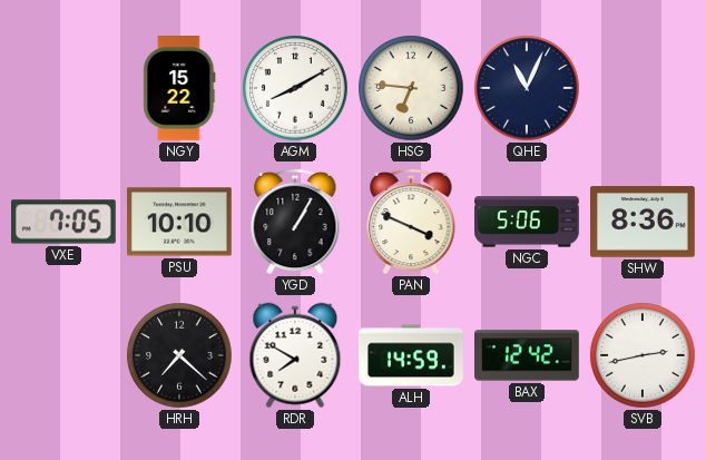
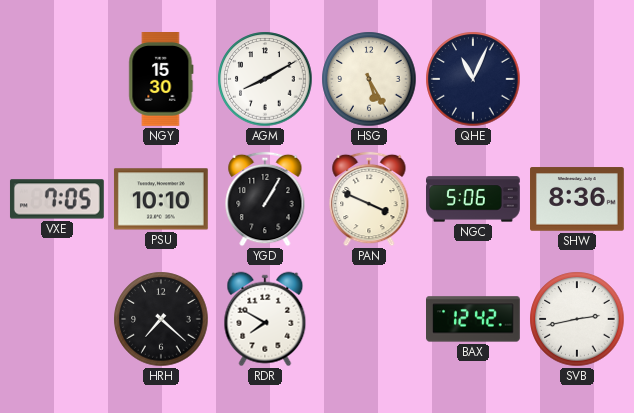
NGY: 15:22 -> 15:30
HSG: 6:46 -> 5:25
ALH: 14:59 -> none
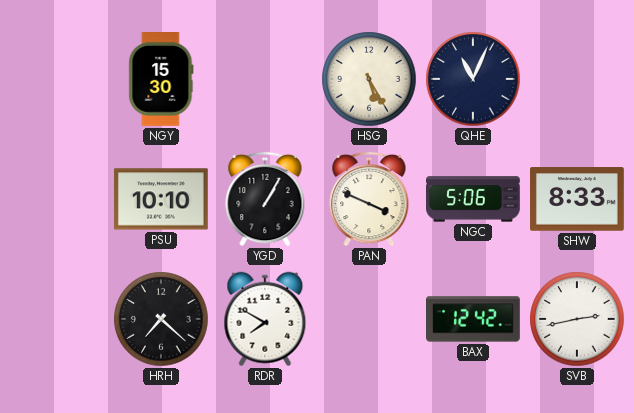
AGM: 8:10 -> none
VXE: 7:05 -> none
SHW: 8:36 -> 8:33
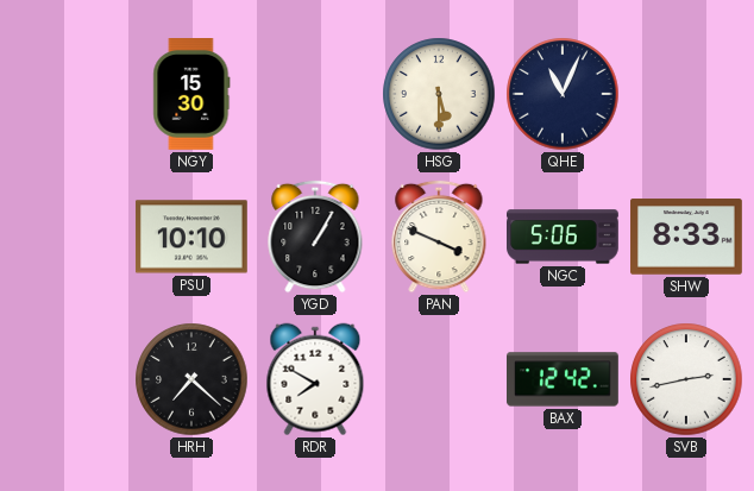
HSG: 5:25 -> 5:30
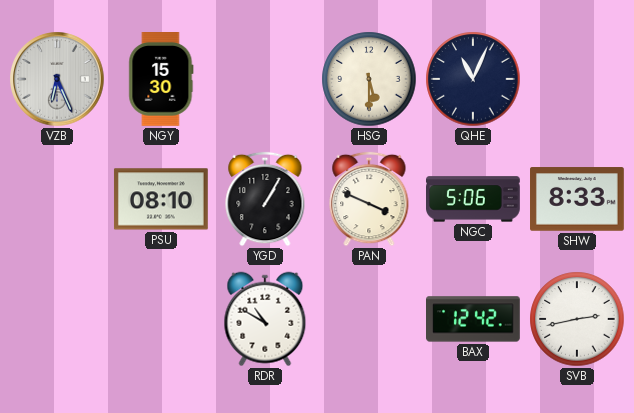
VZB: none -> 6:26
PSU: 10:10 -> 08:10
HRH: 7:22 -> none
RDR: 7:50 -> 10:50
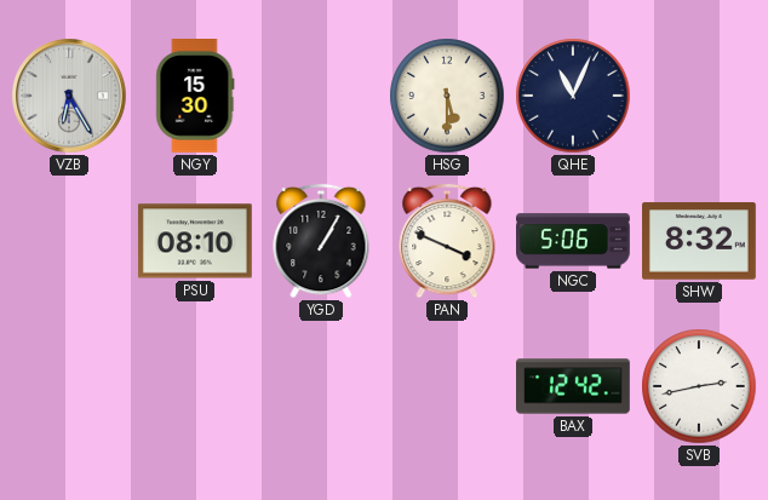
VZB: 6:26 -> 6:25
SHW: 8:33 -> 8:32
RDR: 10:50 -> none
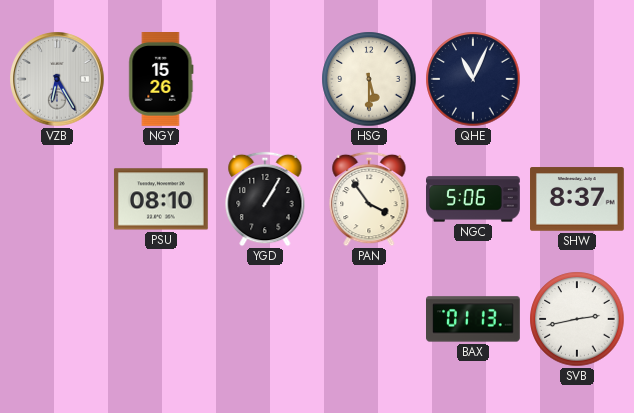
NGY: 15:30 -> 15:26
PAN: 3:49 -> 3:54
SHW: 8:32 -> 8:37
BAX: 12:42 -> 01:13
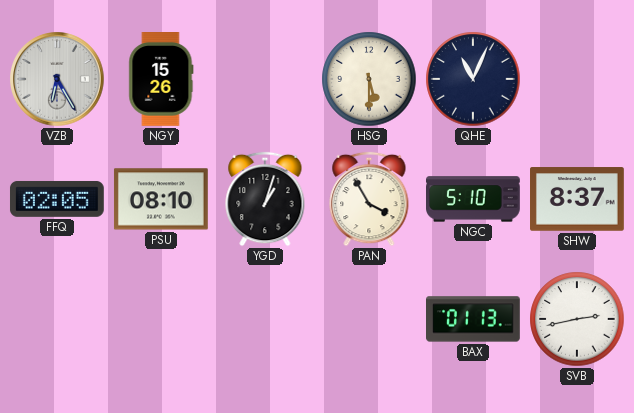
FFQ: none -> 02:05
YGD: 1:05 -> 1:03
PAN: 3:54 -> 3:55
NGC: 5:06 -> 5:10
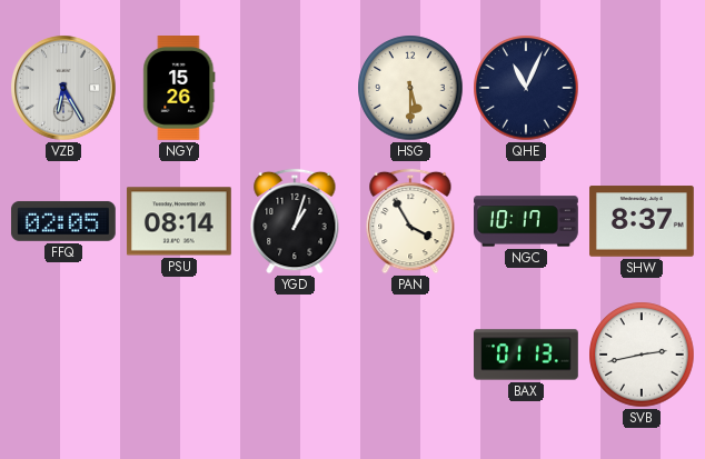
PSU: 08:10 -> 08:14
NGC: 5:10 -> 10:17
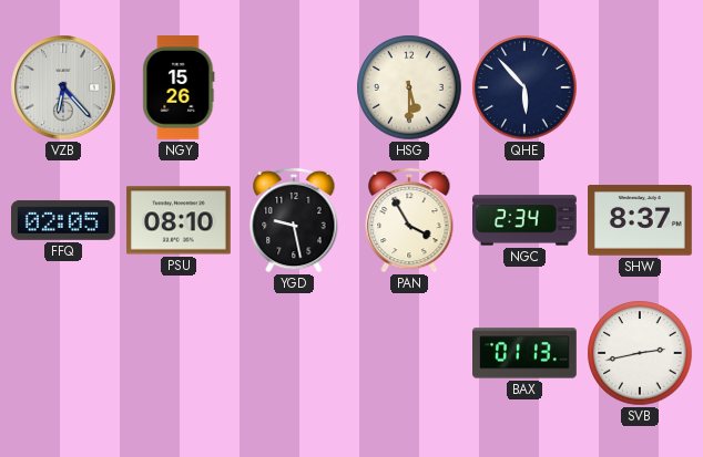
VZB: 6:25 -> 6:23
QHE: 11:04 -> 5:53
PSU: 08:14 -> 08:10
YGD: 1:03 -> 9:28
NGC: 10:17 -> 2:34
